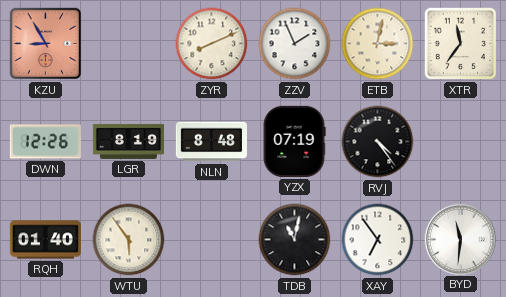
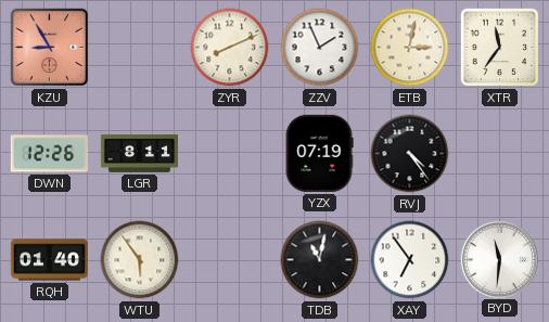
LGR: 8:19 -> 8:11
NLN: 8:48 -> none
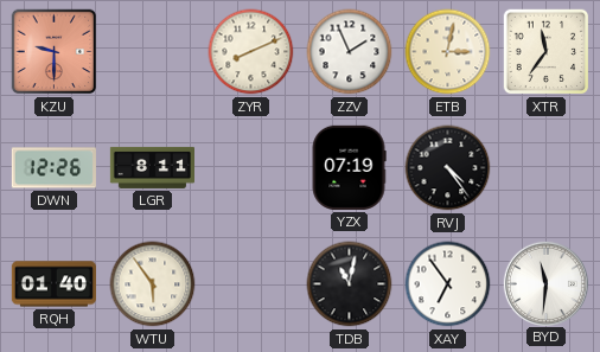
KZU: 8:55 -> 9:30
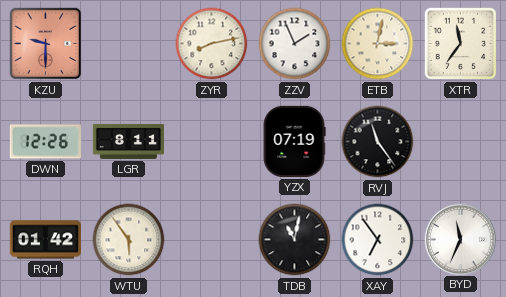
ZYR: 8:11 -> 8:13
RVJ: 4:24 -> 11:24
RQH: 01:40 -> 01:42
BYD: 11:31 -> 11:34
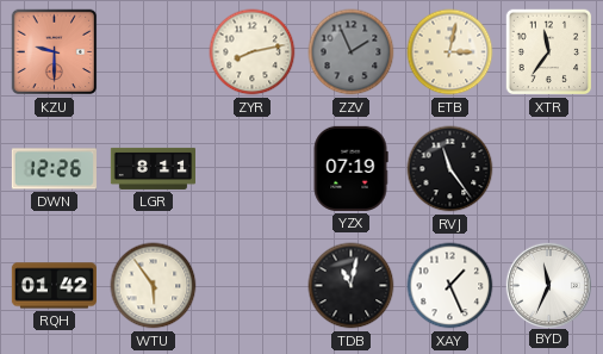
ZZV dial: white -> grey
XAY: 6:54 -> 1:26
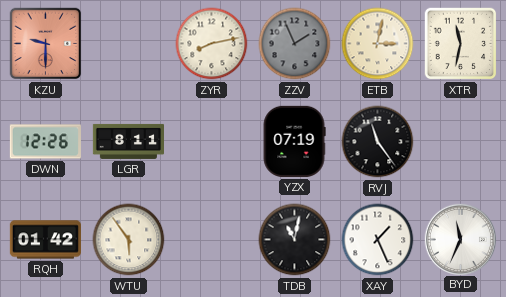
XTR: 11:36 -> 11:32
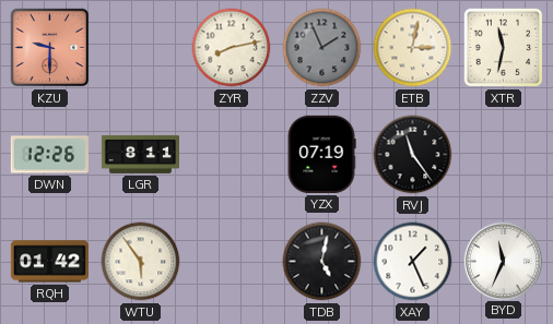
TDB: 11:02 -> 5:02
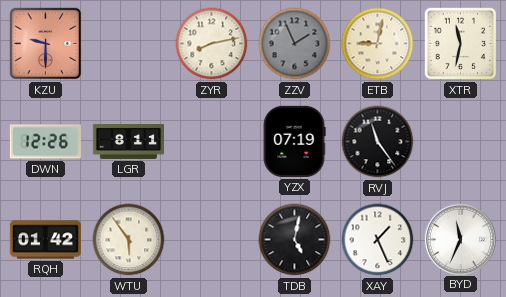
ETB: 3:02 -> 9:02
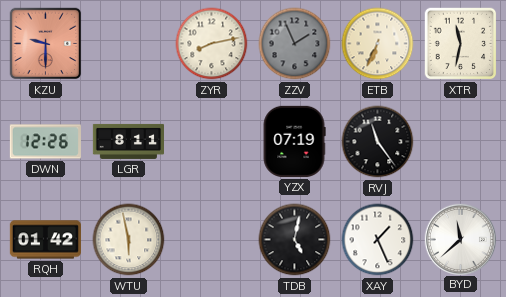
ETB: 9:02 -> 6:34
WTU: 5:54 -> 5:58
BYD: 11:34 -> 11:38
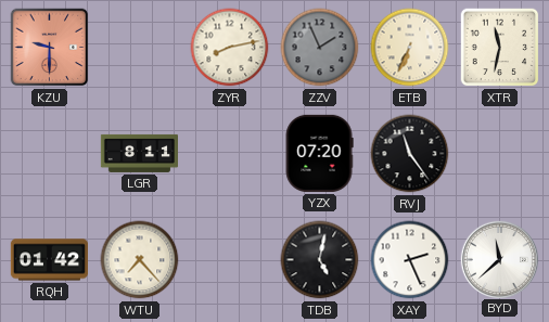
DWN: 12:26 -> none
YZX: 07:19 -> 07:20
WTU: 5:58 -> 7:23
XAY: 1:26 -> 2:26
